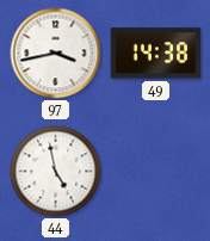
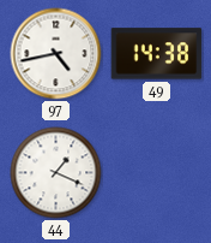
97: 3:43 -> 4:43
44: 4:58 -> 1:19
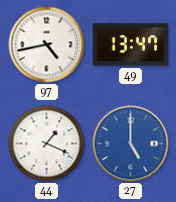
49: 14:38 -> 13:47
27: none -> 5:00
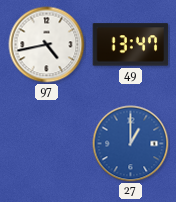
44: 1:19 -> none
27: 5:00 -> 1:00
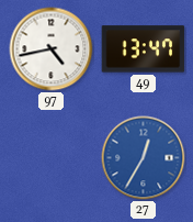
27: 1:00 -> 12:35
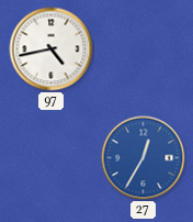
49: 13:47 -> none
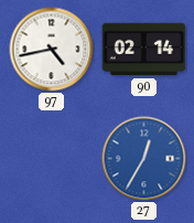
90: none -> 02:14
